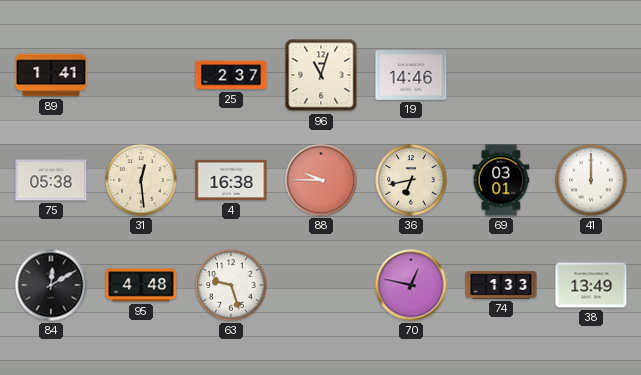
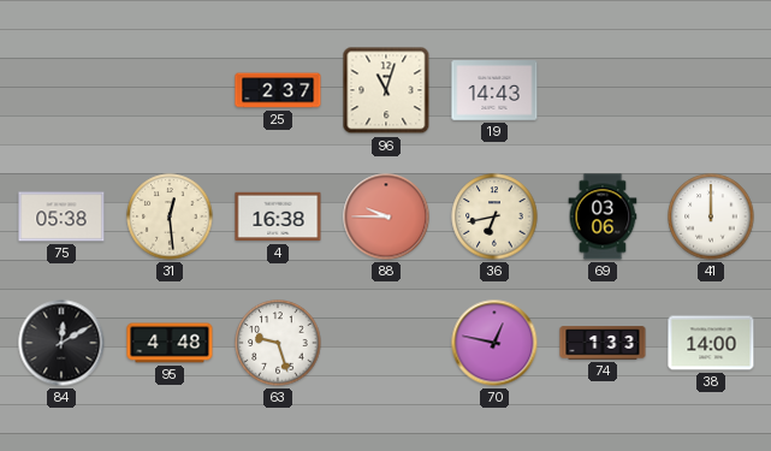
89: 1:41 -> none
19: 14:46 -> 14:43
69: 03:01 -> 03:06
38: 13:49 -> 14:00
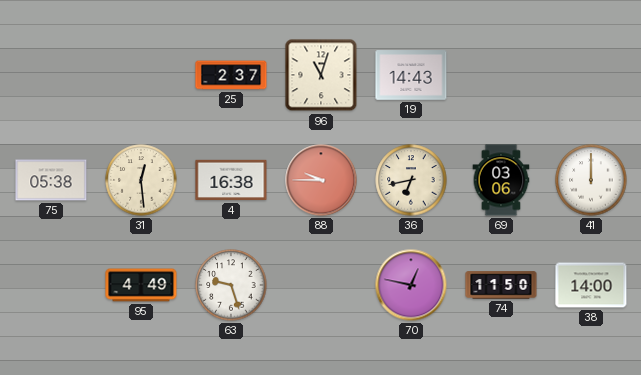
84: 12:10 -> none
95: 4:48 -> 4:49
74: 1:33 -> 11:50
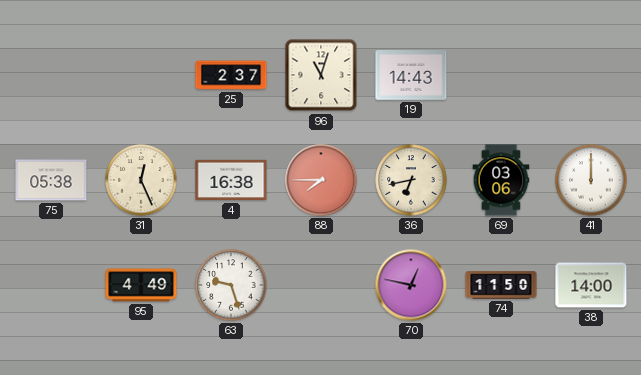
31: 12:29 -> 12:26
88: 9:45 -> 7:45
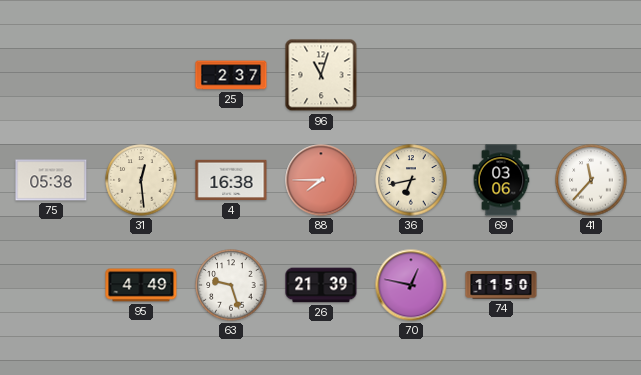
19: 14:43 -> none
31: 12:26 -> 12:29
41: 12:00 -> 11:37
26: none -> 21:39
38: 14:00 -> none
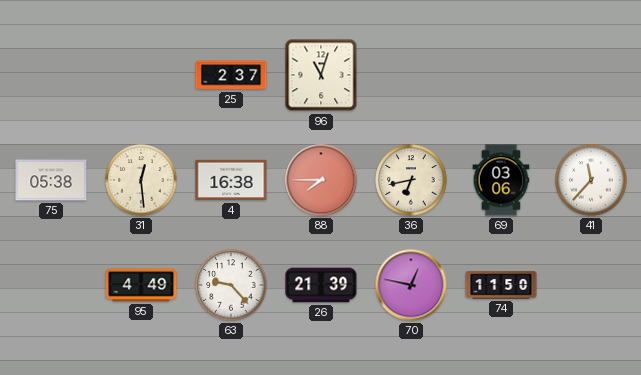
63: 9:27 -> 9:23
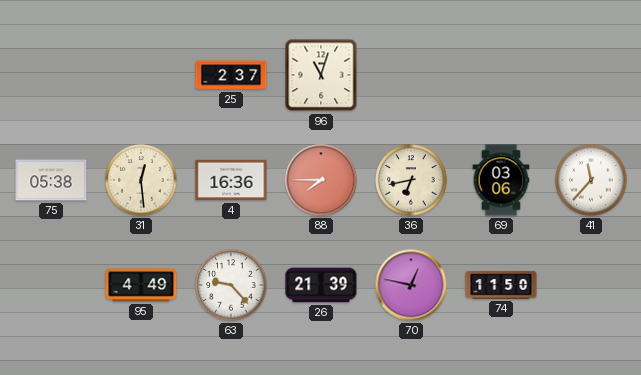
4: 16:38 -> 16:36
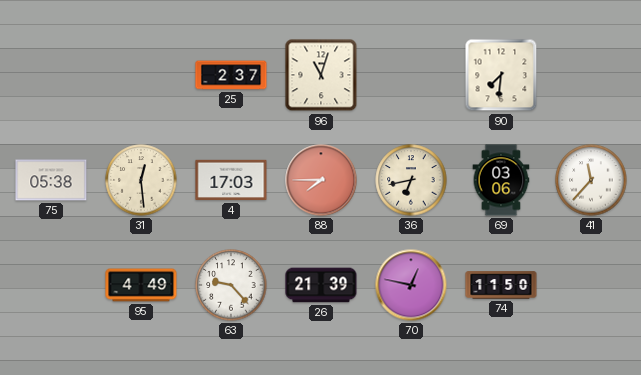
90: none -> 7:31
4: 16:36 -> 17:03
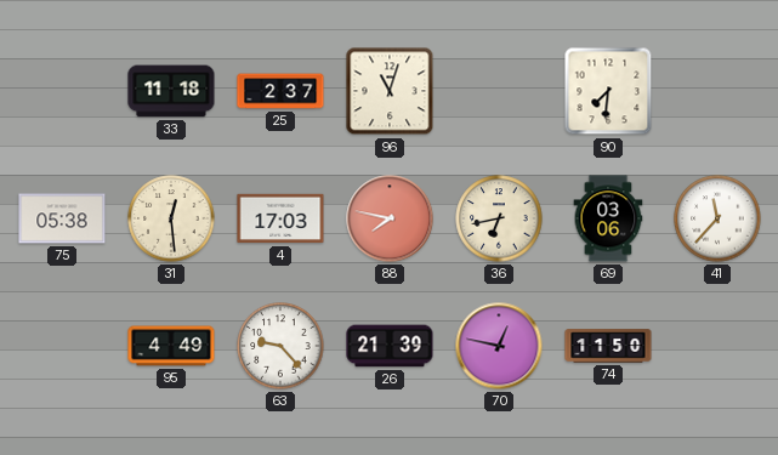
33: none -> 11:18
88: 7:45 -> 7:47
